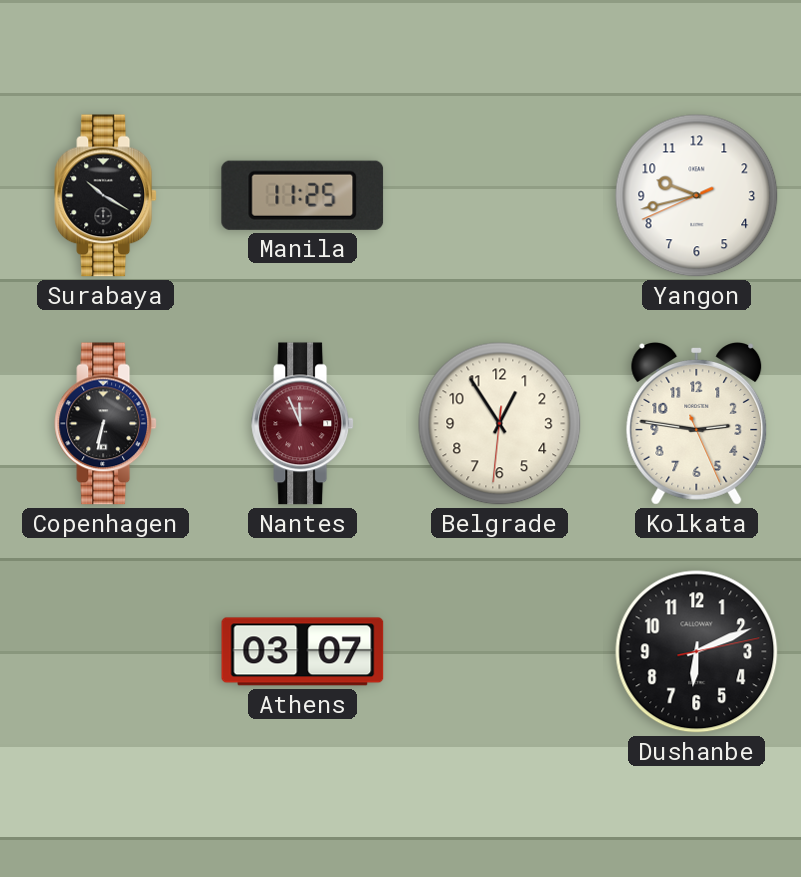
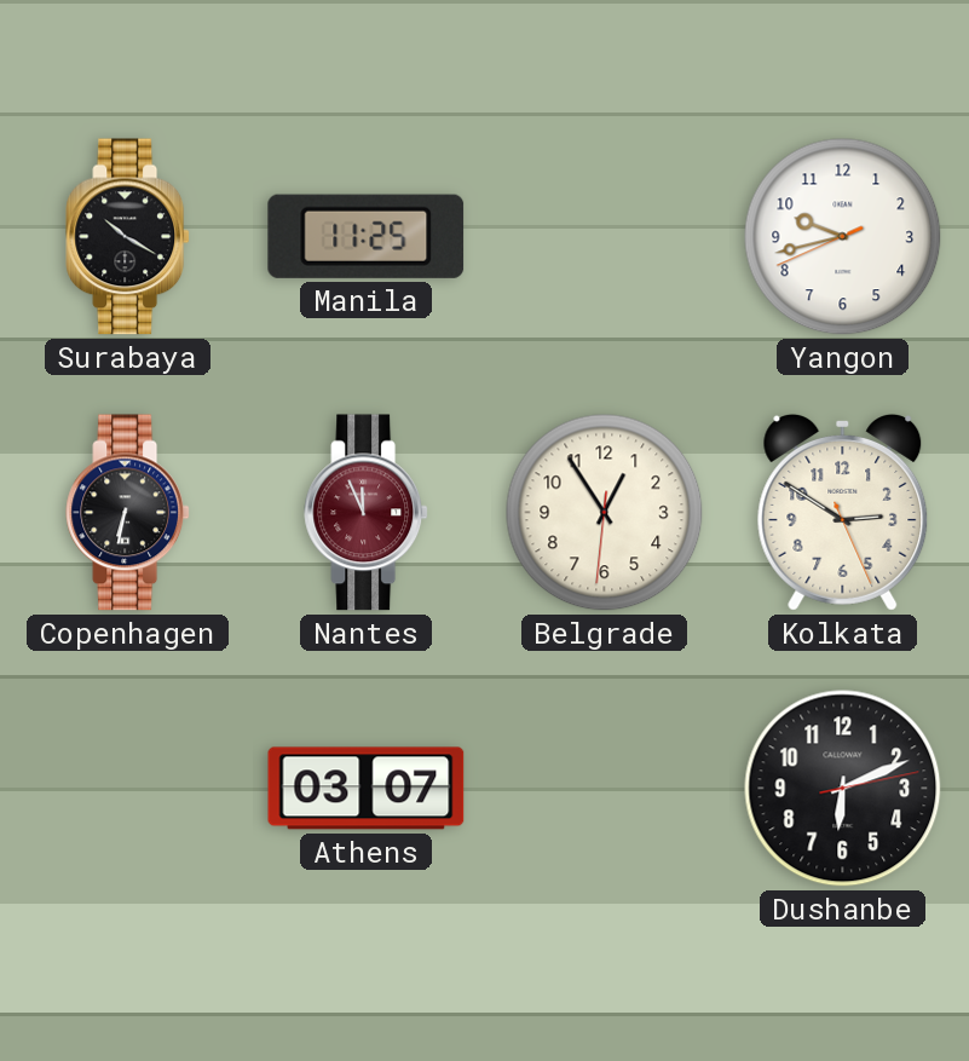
Kolkata: 2:46 -> 2:50
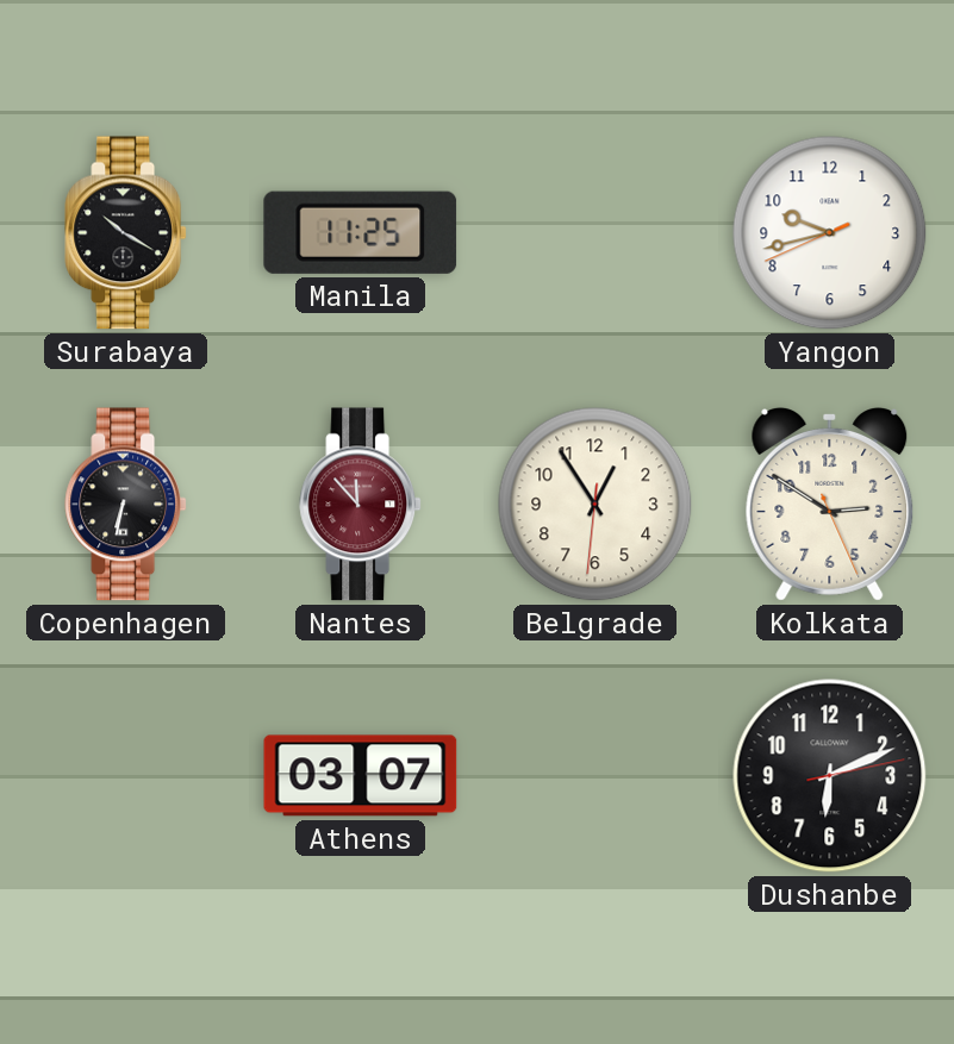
Nantes: 11:56 -> 11:53
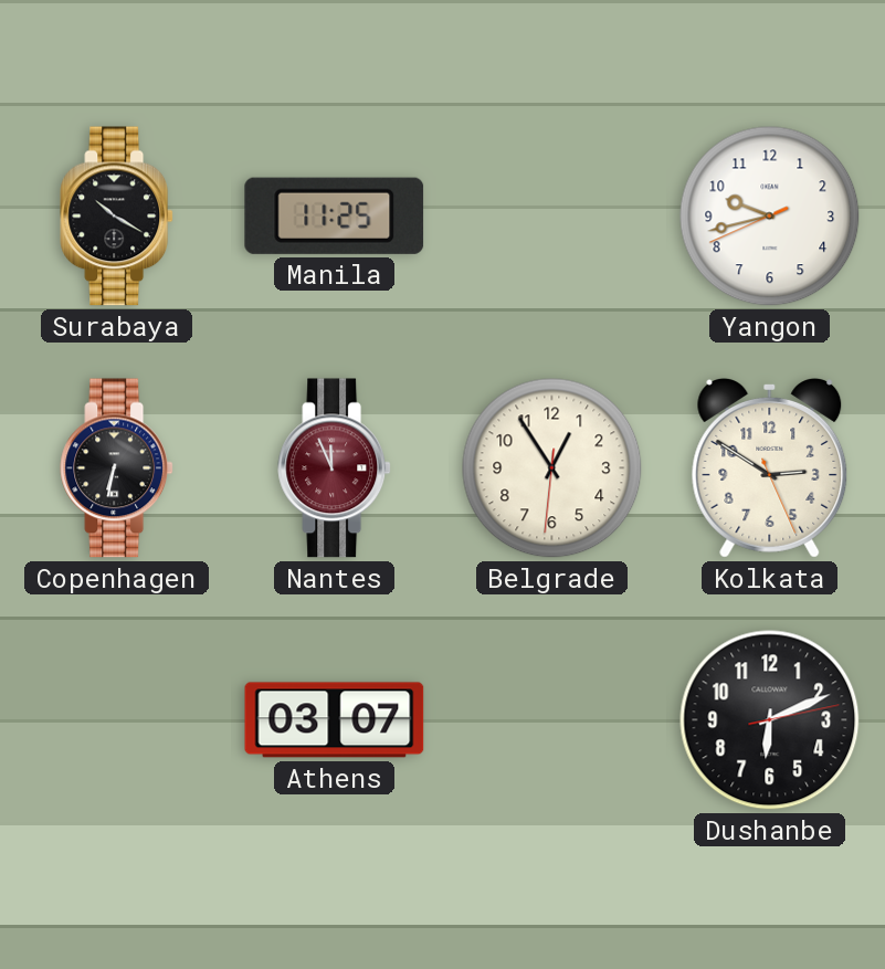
Nantes: 11:53 -> 11:56
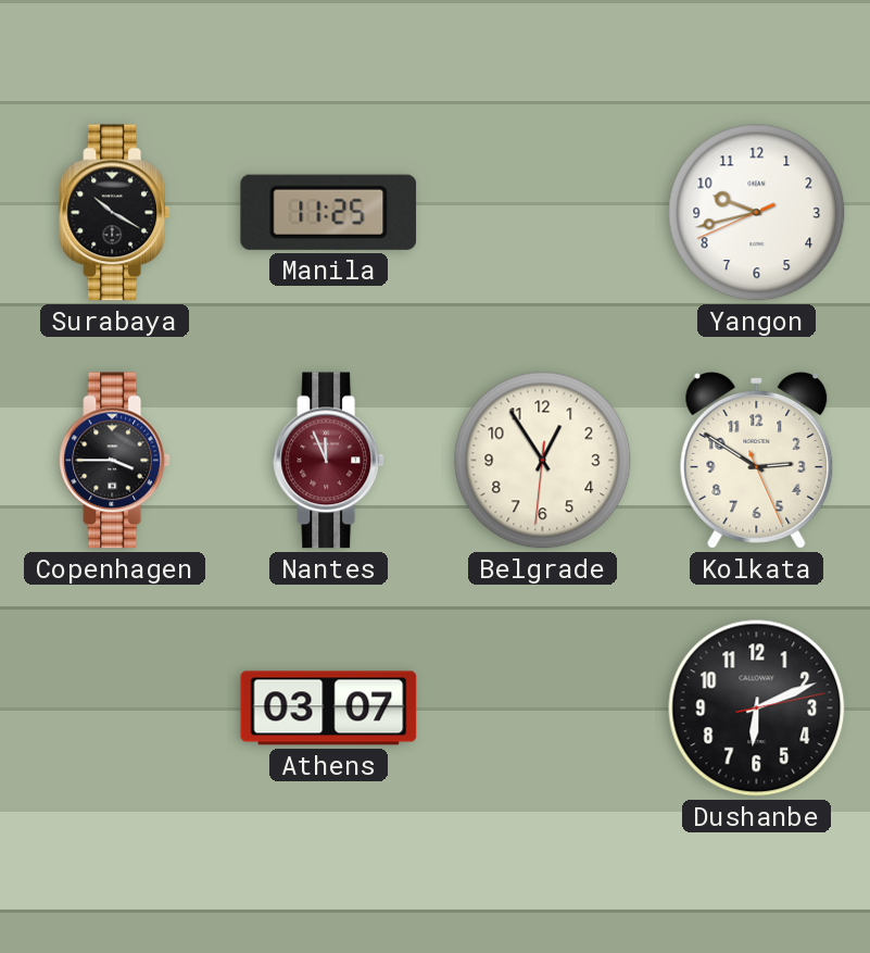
Copenhagen: 6:32 -> 3:45
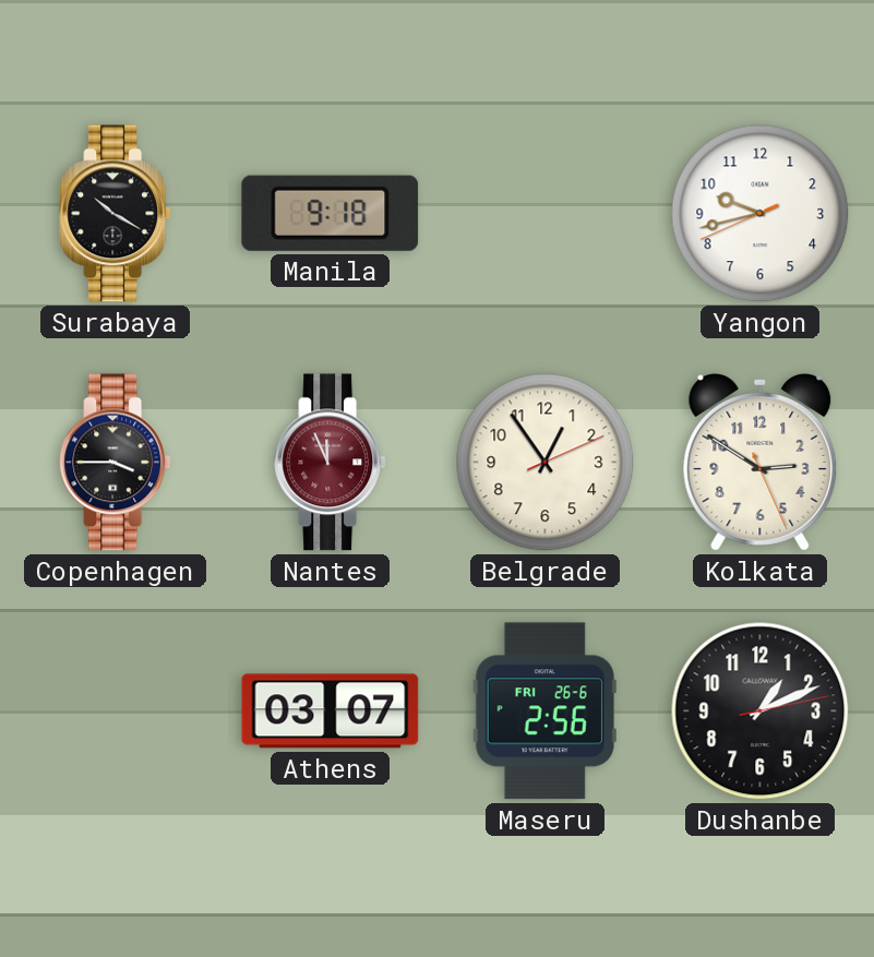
Manila: 11:25 -> 9:18
Belgrade: 12:54:31 -> 12:54:11
Maseru: none -> 2:56
Dushanbe: 6:11 -> 1:11
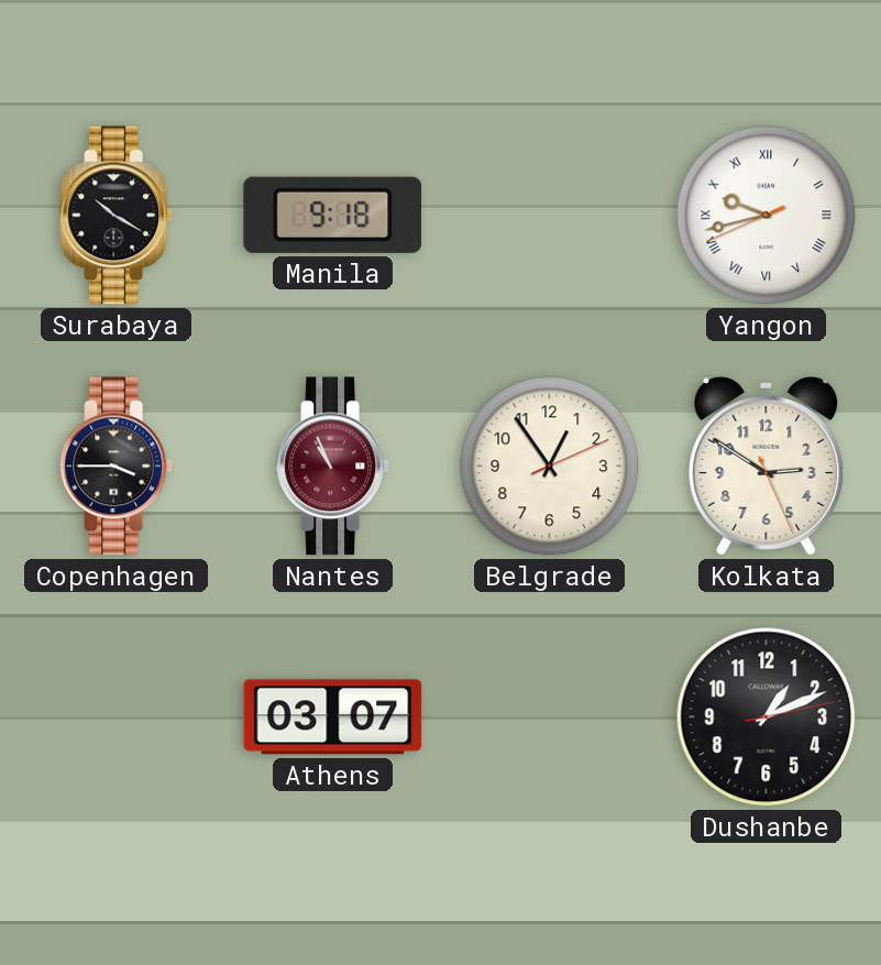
Yangon numerals: Arabic -> Roman
Nantes: 11:56 -> 10:56
Maseru: 2:56 -> none
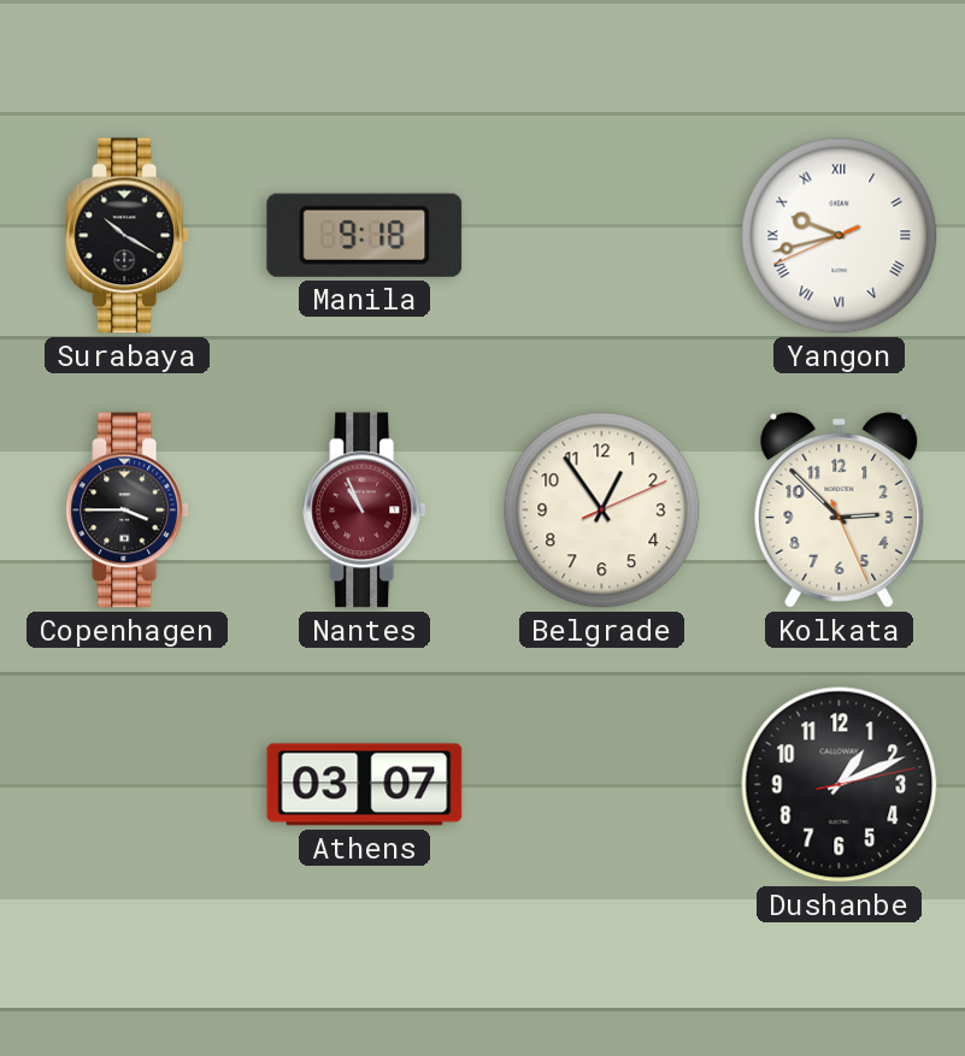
Kolkata: 2:50 -> 2:52
